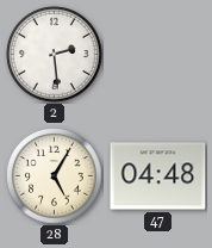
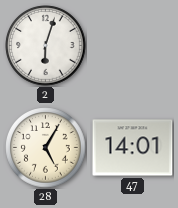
2: 2:29 -> 6:03
47: 04:48 -> 14:01
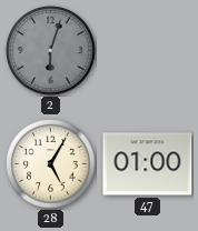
2 dial: white -> grey
47: 14:01 -> 01:00
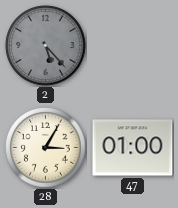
2: 6:03 -> 5:23
28: 5:05 -> 3:05
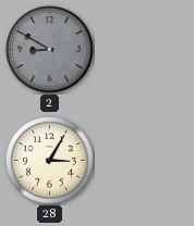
2: 5:23 -> 8:50
47: 01:00 -> none
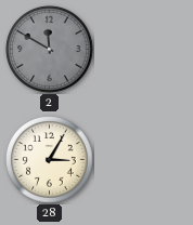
2: 8:50 -> 11:50
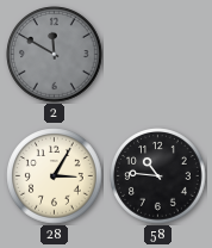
58: none -> 10:46
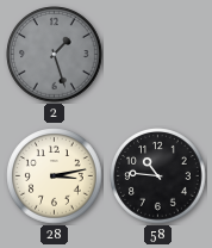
2: 11:50 -> 1:27
28: 3:05 -> 3:13
